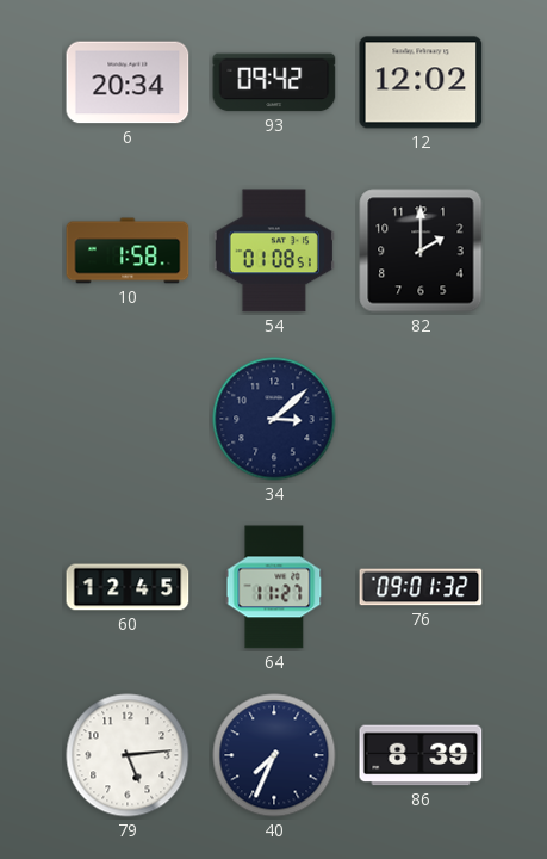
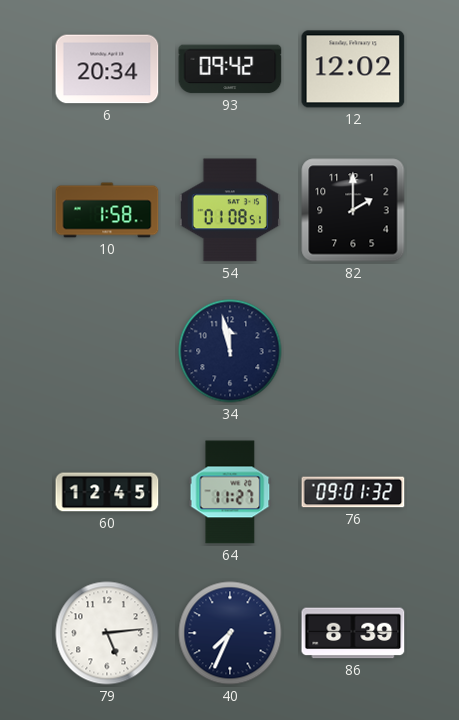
34: 3:08 -> 11:58
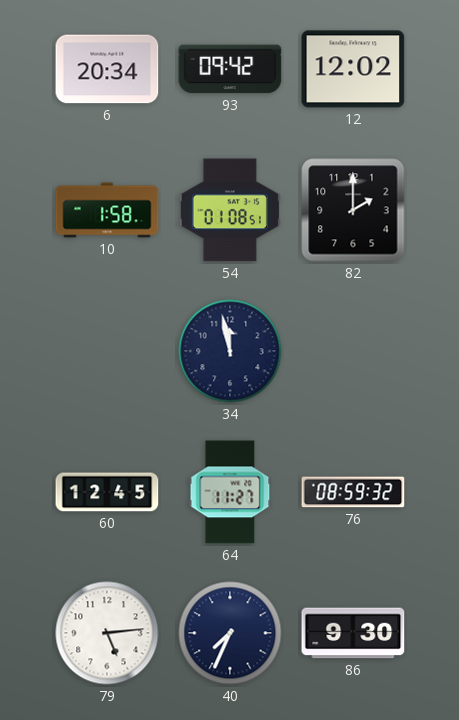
76: 09:01 -> 08:59
86: 8:39 -> 9:30
